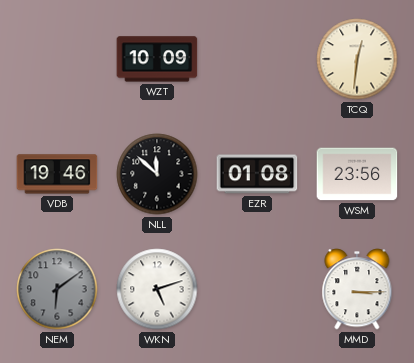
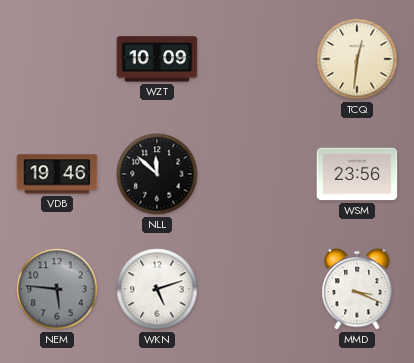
EZR: 01:08 -> none
NEM: 6:09 -> 5:46
MMD: 3:15 -> 3:19
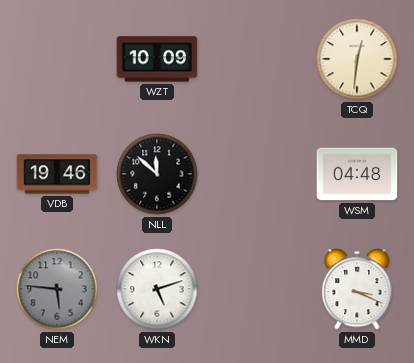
WSM: 23:56 -> 04:48
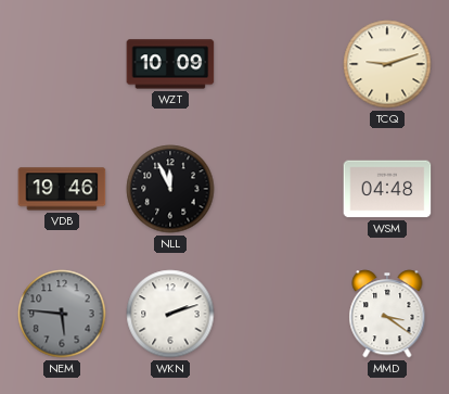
TCQ: 12:31 -> 9:12
NLL: 11:52 -> 11:56
WKN: 5:12 -> 2:12
MMD: 3:19 -> 3:21
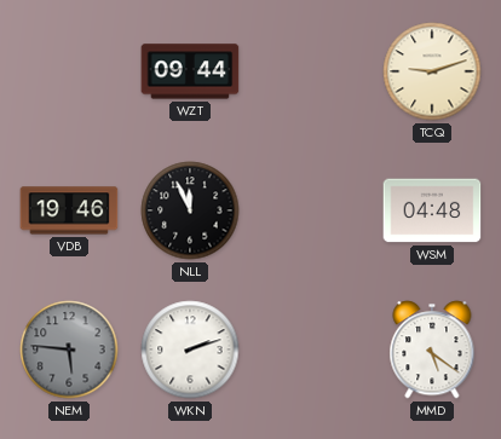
WZT: 10:09 -> 09:44
MMD: 3:21 -> 5:21
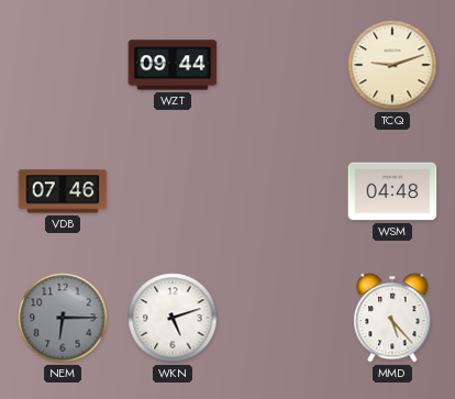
VDB: 19:46 -> 07:46
NLL: 11:56 -> none
NEM: 5:46 -> 6:15
WKN: 2:12 -> 5:12
MMD: 5:21 -> 5:23
